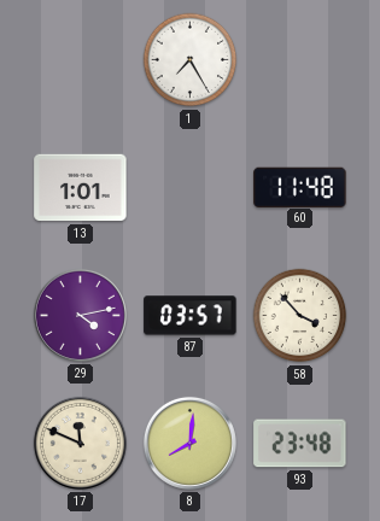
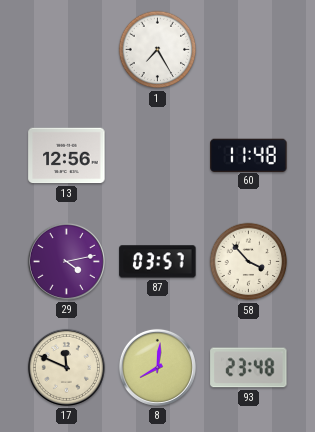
13: 1:01 -> 12:56
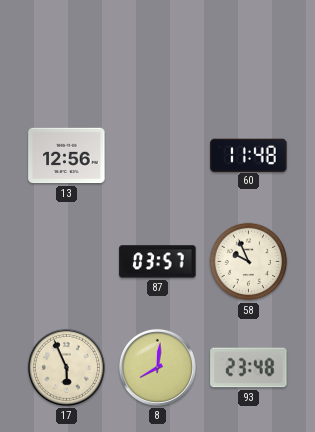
1: 7:25 -> none
29: 4:13 -> none
58: 3:53 -> 9:56
17: 11:49 -> 5:56
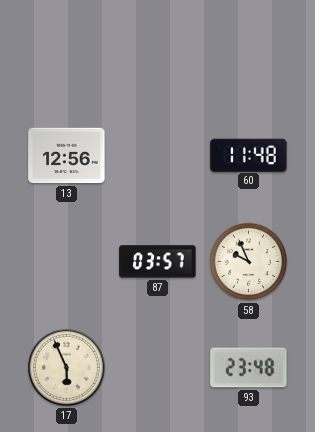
8: 8:01 -> none
